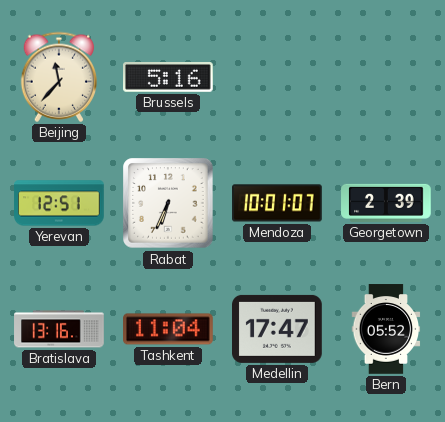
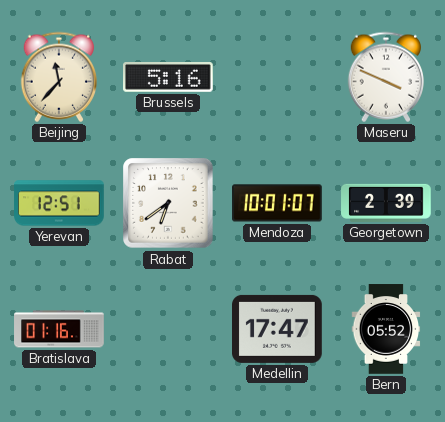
Maseru: none -> 3:49
Rabat: 6:34 -> 6:39
Bratislava: 13:16 -> 01:16
Tashkent: 11:04 -> none
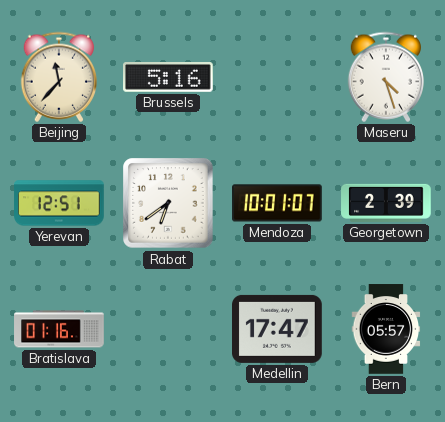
Maseru: 3:49 -> 4:27
Bern: 05:52 -> 05:57
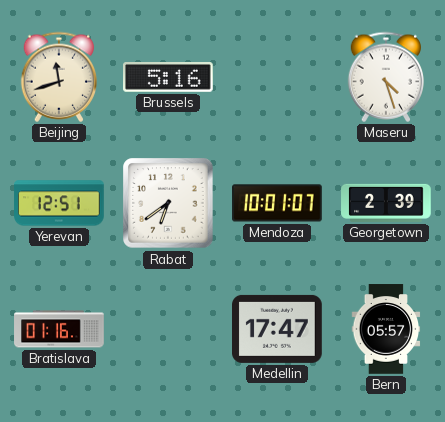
Beijing: 11:37 -> 11:42
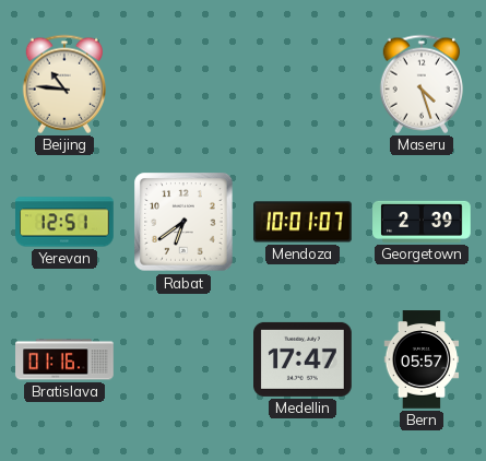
Beijing: 11:42 -> 10:46
Brussels: 5:16 -> none
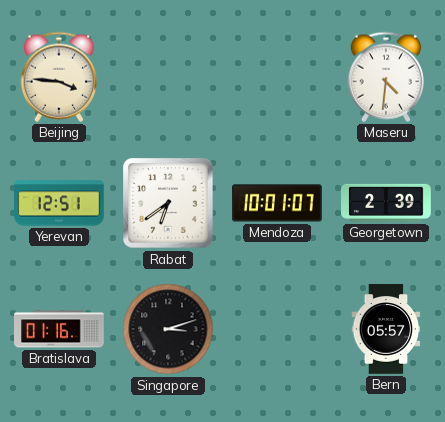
Beijing: 10:46 -> 3:46
Maseru: 4:27 -> 4:31
Singapore: none -> 3:12
Medellin: 17:47 -> none
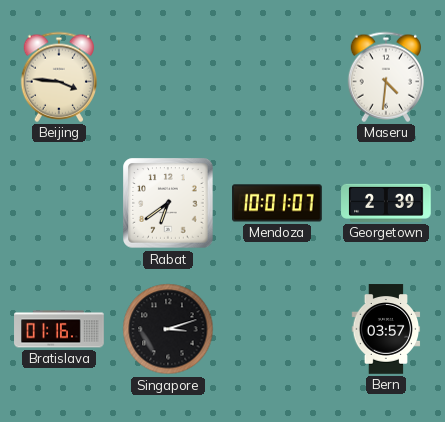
Yerevan: 12:51 -> none
Bern: 05:57 -> 03:57
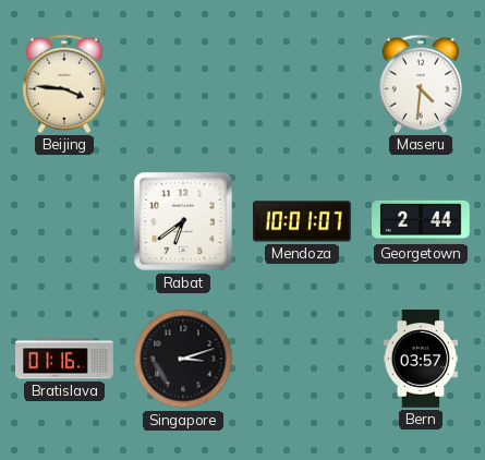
Georgetown: 2:39 -> 2:44
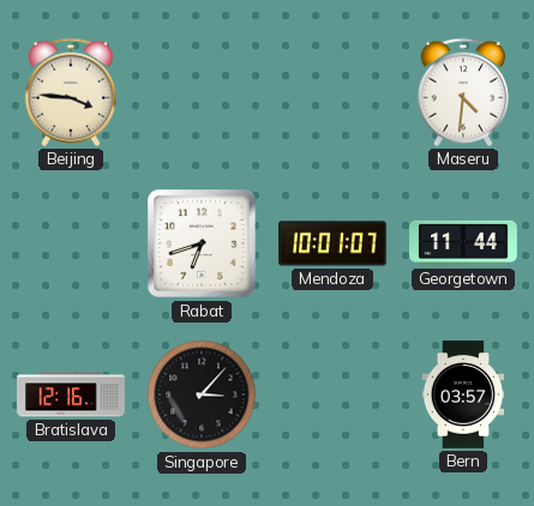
Rabat: 6:39 -> 6:42
Georgetown: 2:44 -> 11:44
Bratislava: 01:16 -> 12:16
Singapore: 3:12 -> 3:07
